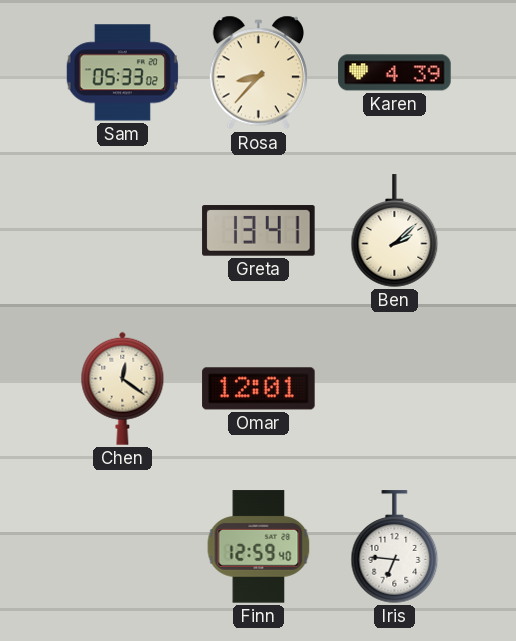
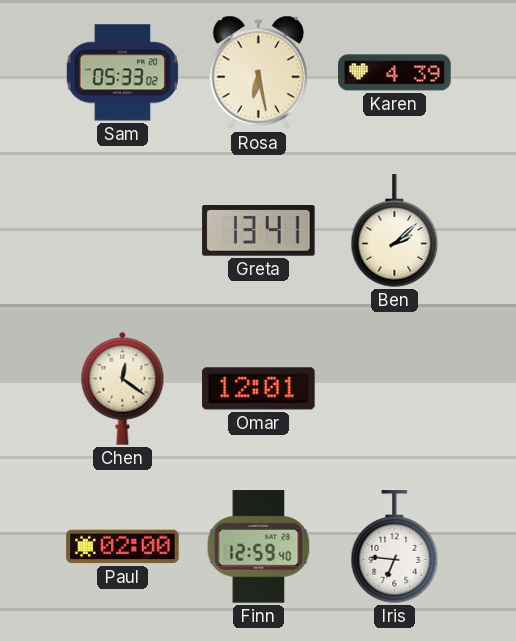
Rosa: 8:37 -> 6:28
Paul: none -> 02:00
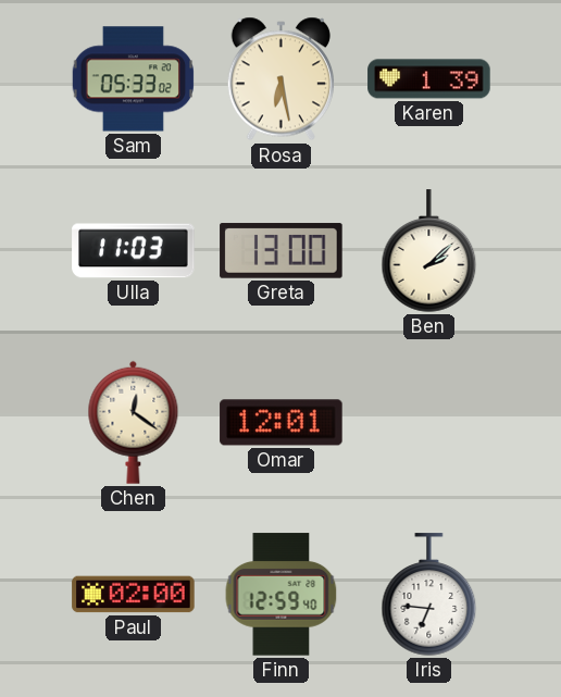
Karen: 4:39 -> 1:39
Ulla: none -> 11:03
Greta: 13:41 -> 13:00
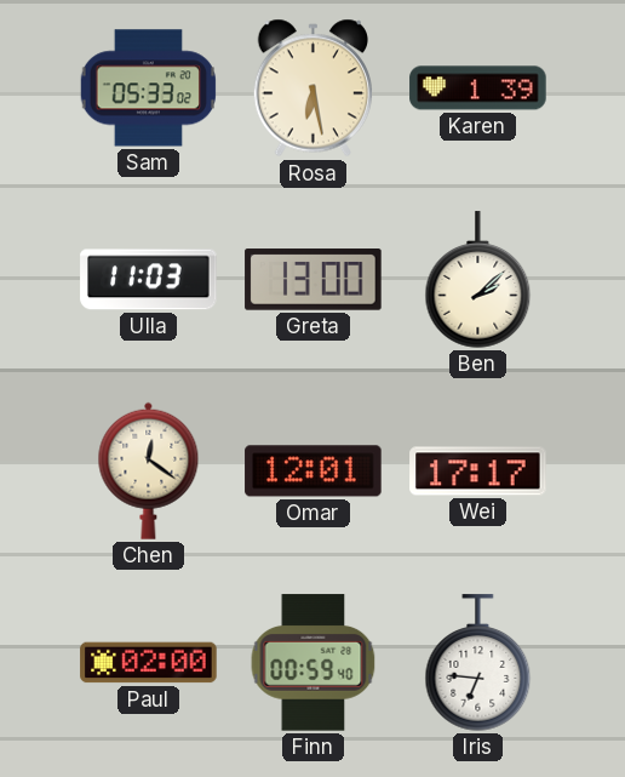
Wei: none -> 17:17
Finn: 12:59 -> 00:59
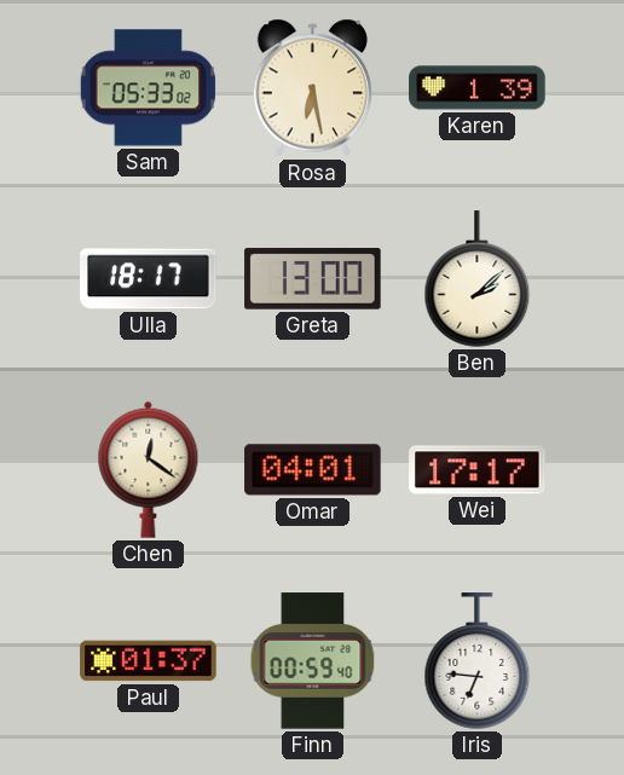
Ulla: 11:03 -> 18:17
Omar: 12:01 -> 04:01
Paul: 02:00 -> 01:37
